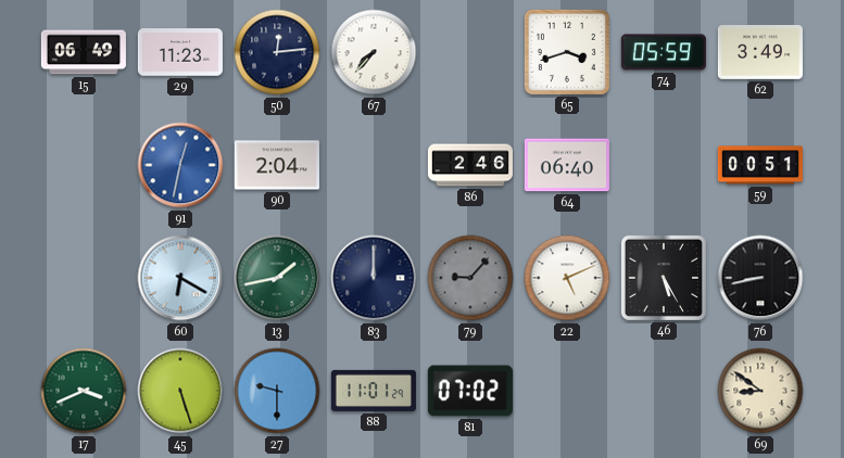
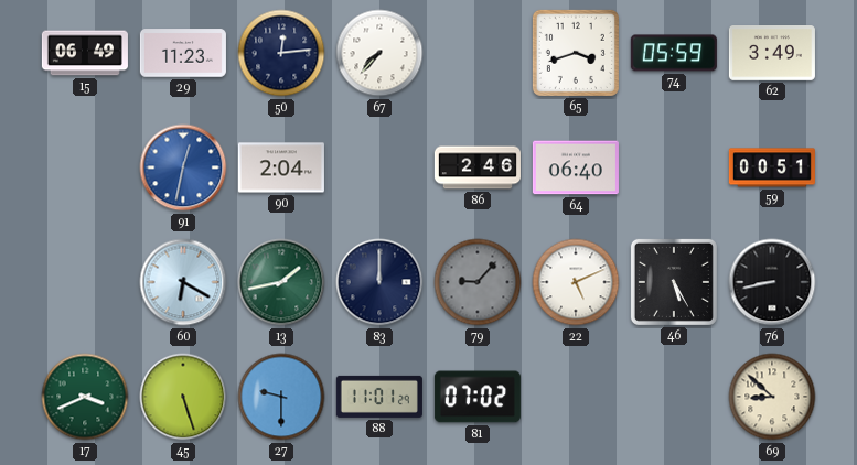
69: 8:51 -> 8:52
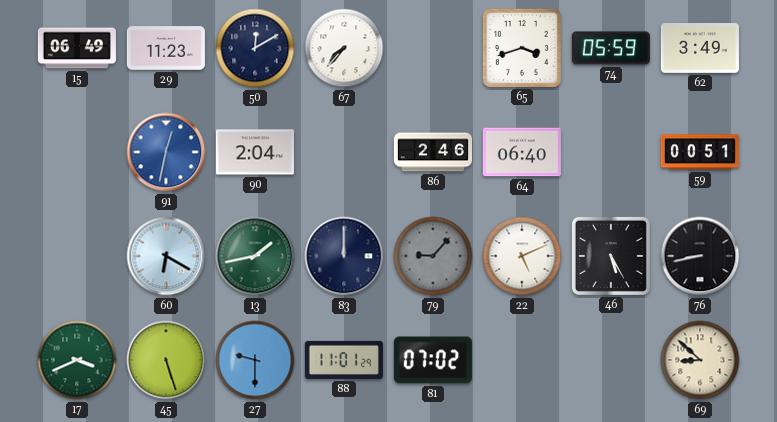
50: 12:14 -> 12:10
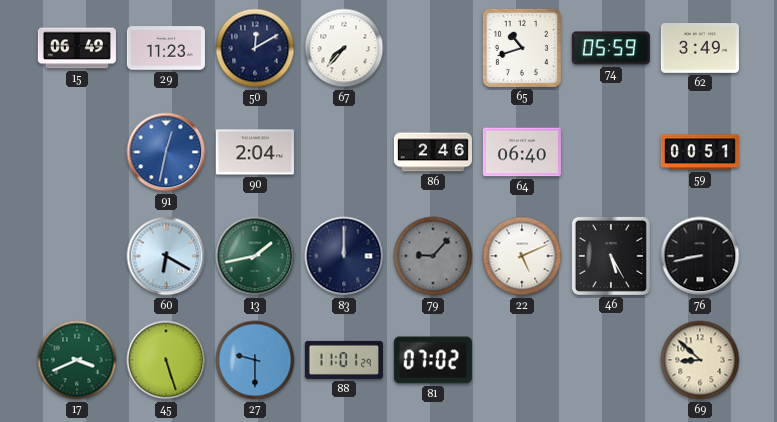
65: 3:42 -> 10:42
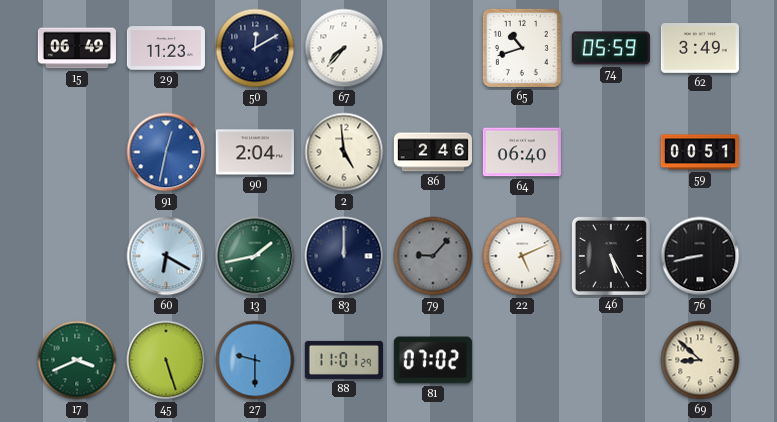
2: none -> 4:59
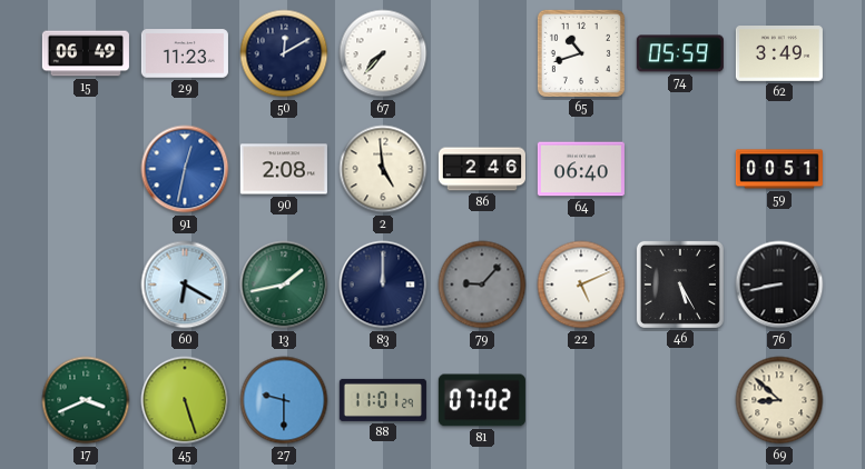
90: 2:04 -> 2:08
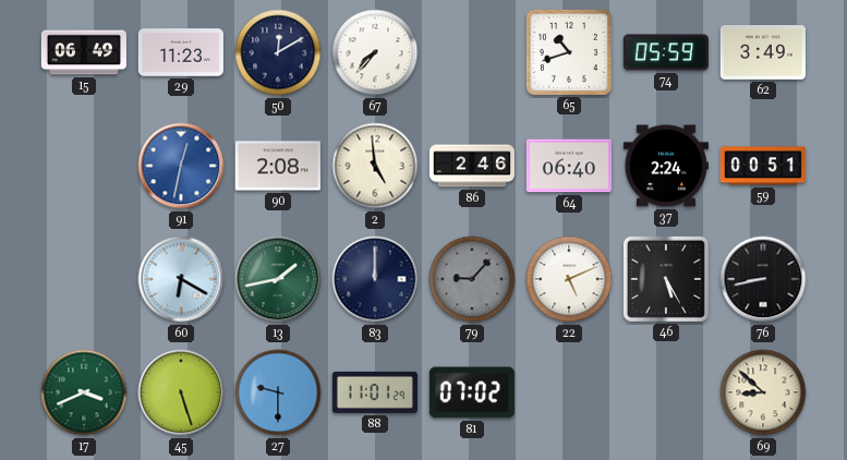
37: none -> 2:24
